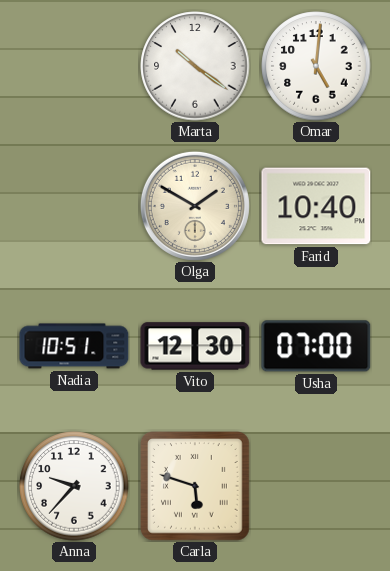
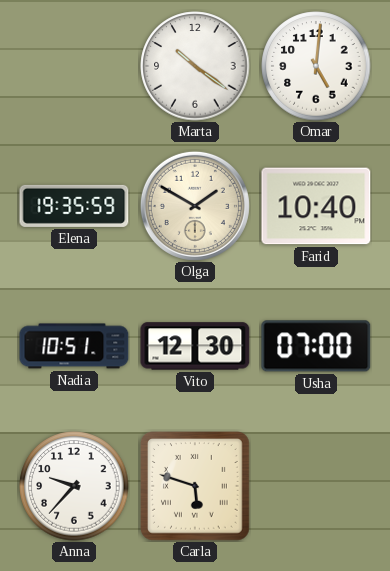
Elena: none -> 19:35
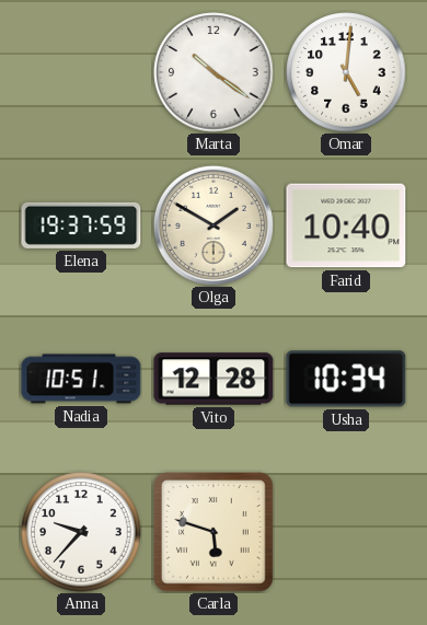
Elena: 19:35 -> 19:37
Vito: 12:30 -> 12:28
Usha: 07:00 -> 10:34
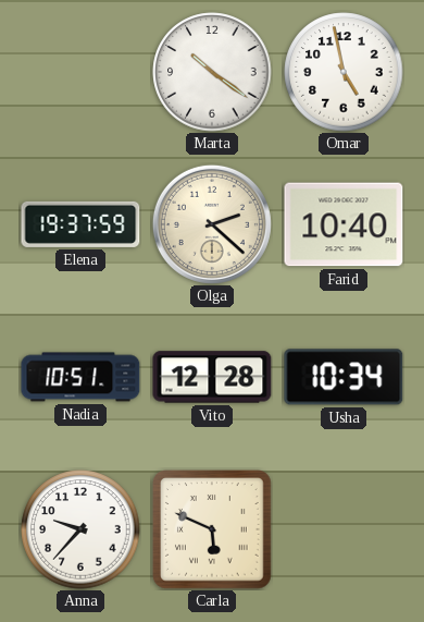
Omar: 5:01 -> 4:58
Olga: 1:50 -> 2:22
Carla: 5:48 -> 5:49
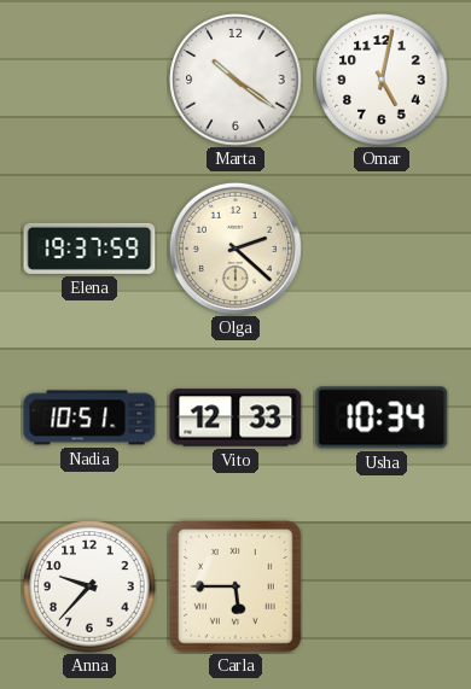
Omar: 4:58 -> 5:02
Farid: 10:40 -> none
Vito: 12:28 -> 12:33
Carla: 5:49 -> 5:45
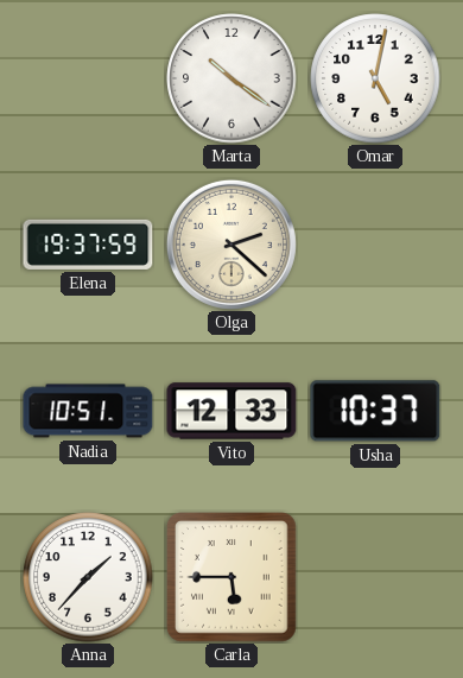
Usha: 10:34 -> 10:37
Anna: 9:37 -> 1:37
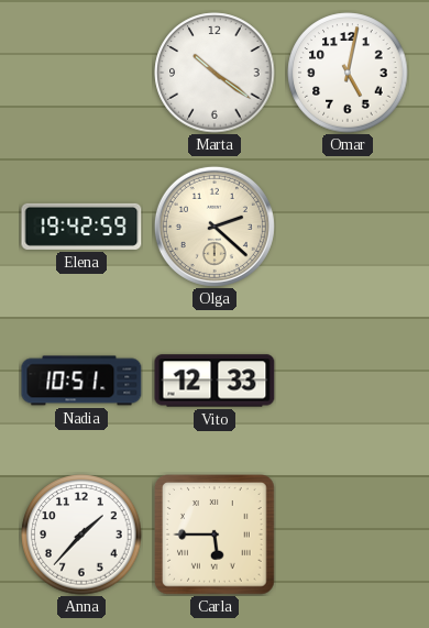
Elena: 19:37 -> 19:42
Usha: 10:37 -> none
